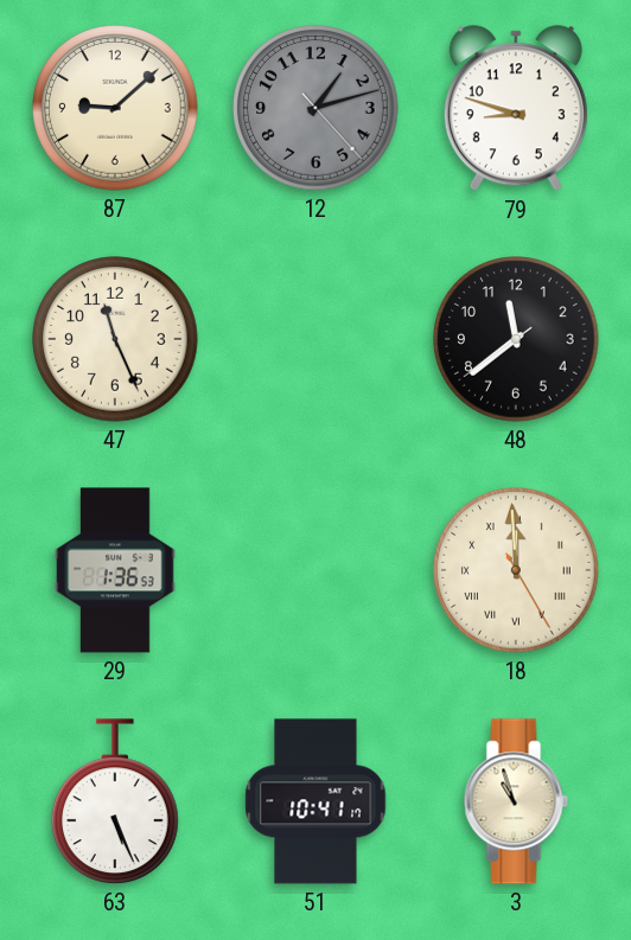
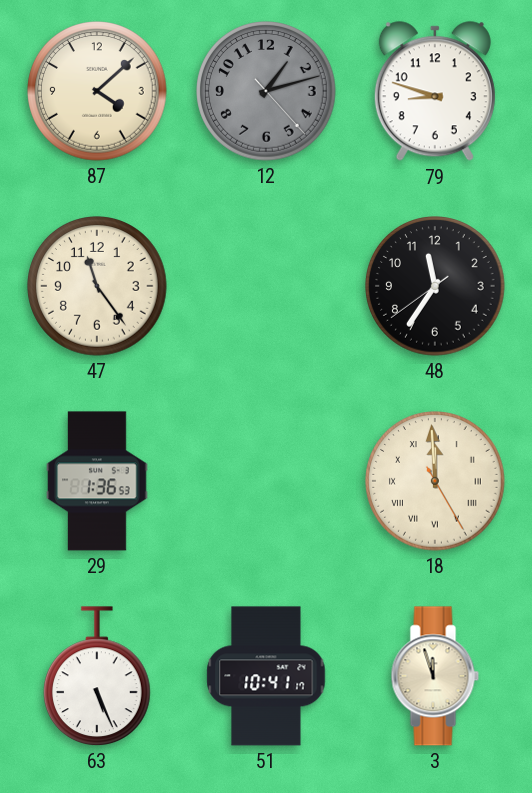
87: 9:08 -> 4:08
47: 11:26 -> 11:24
48: 11:38 -> 11:35
3: 10:57 -> 11:57
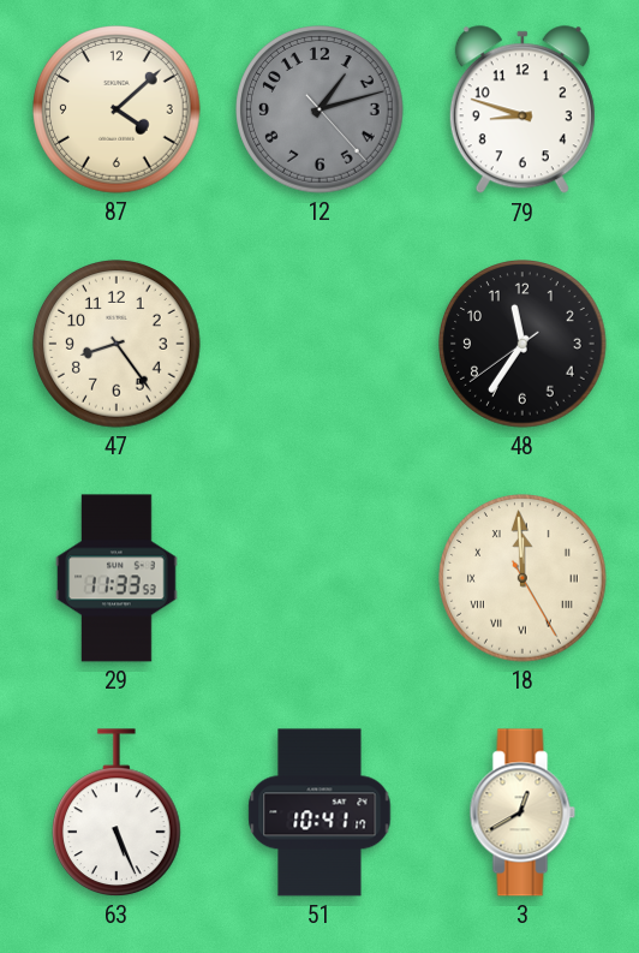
47: 11:24 -> 8:24
29: 1:36 -> 11:33
3: 11:57 -> 12:40
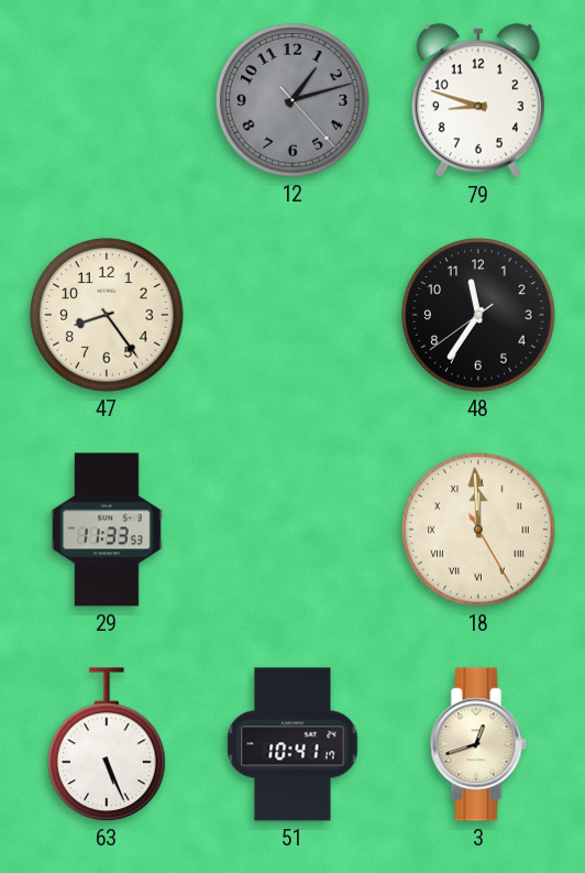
87: 4:08 -> none
3: 12:40 -> 12:42
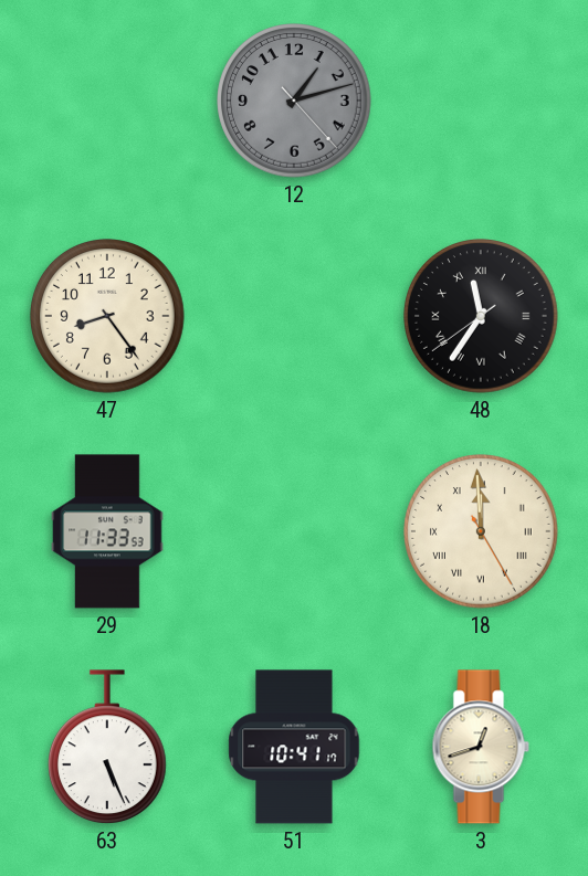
79: 8:48 -> none
48 numerals: Arabic -> Roman
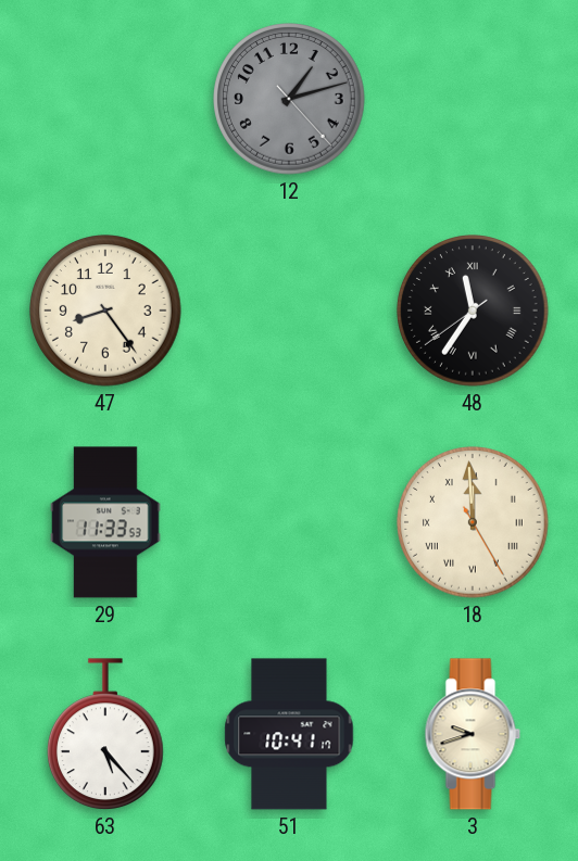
63: 5:26 -> 5:23
3: 12:42 -> 9:42
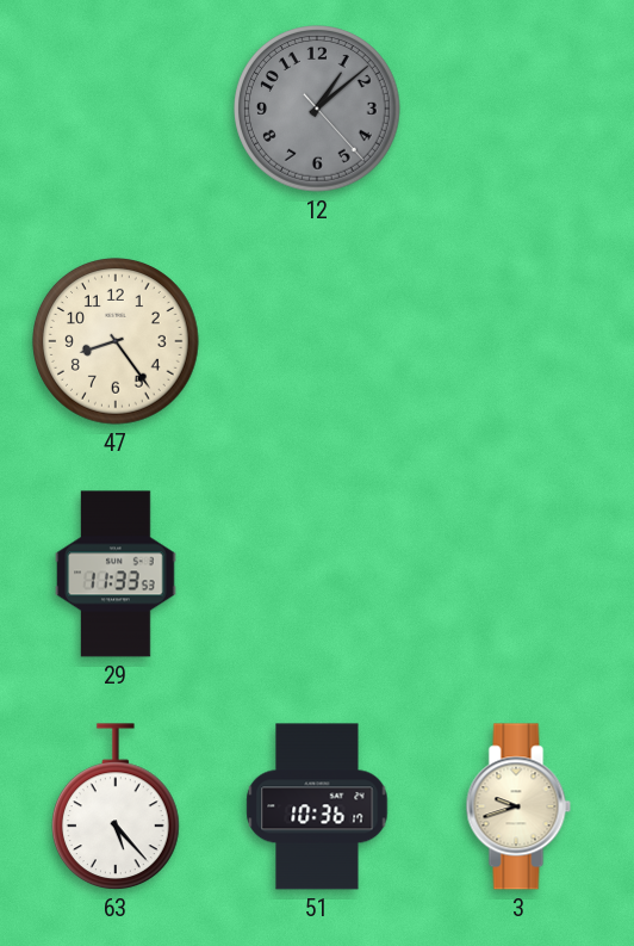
12: 1:12 -> 1:08
48: 11:35 -> none
18: 11:59 -> none
51: 10:41 -> 10:36
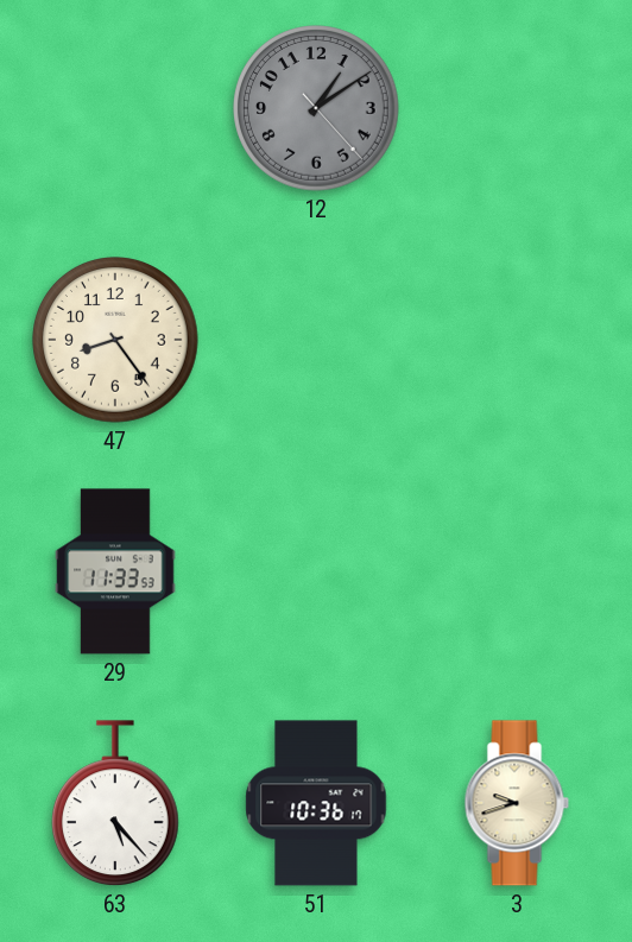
12: 1:08 -> 1:09
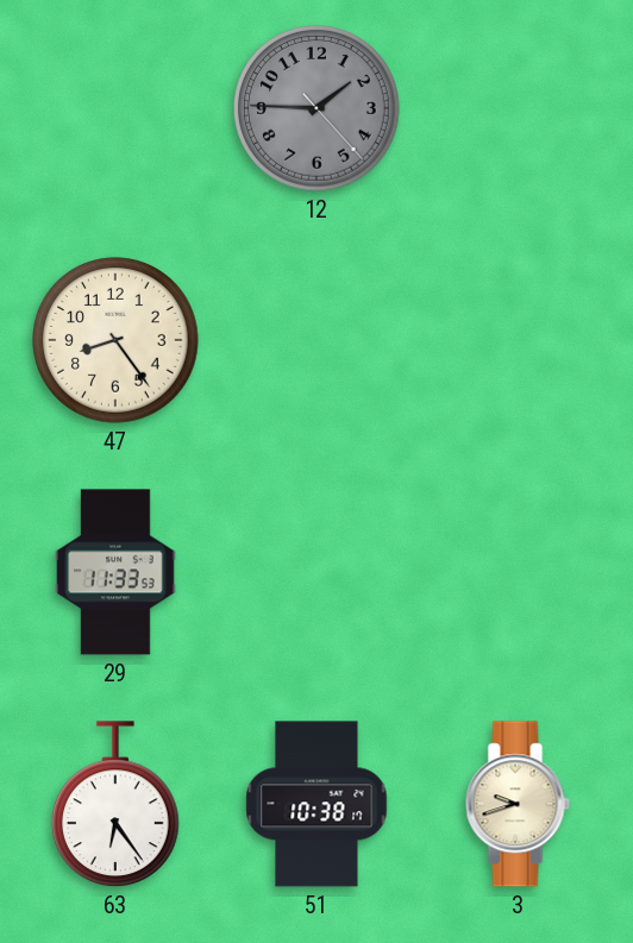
12: 1:09 -> 1:45
63: 5:23 -> 6:24
51: 10:36 -> 10:38
